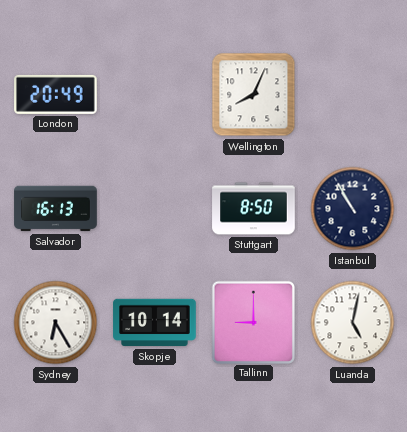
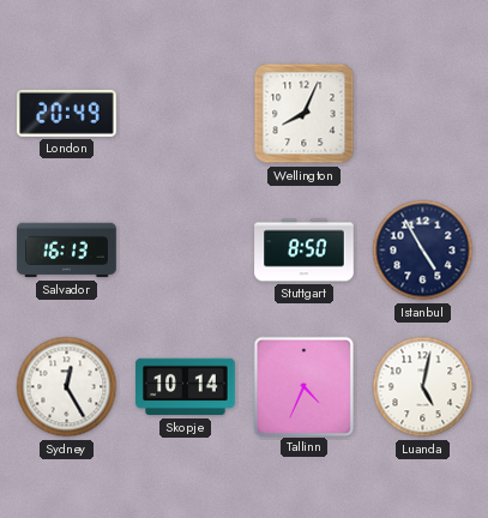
Istanbul: 10:55 -> 4:55
Sydney: 6:25 -> 12:25
Tallinn: 9:00 -> 4:34
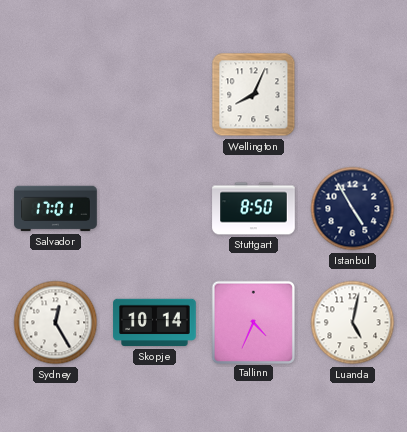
London: 20:49 -> none
Salvador: 16:13 -> 17:01
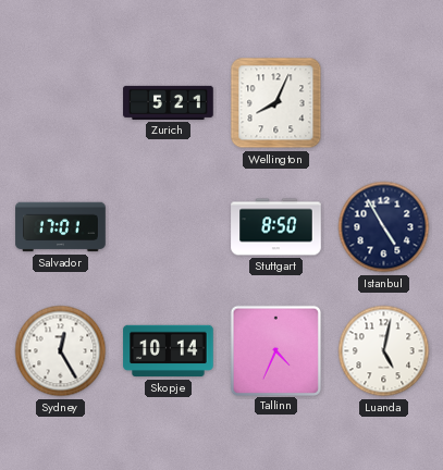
Zurich: none -> 5:21
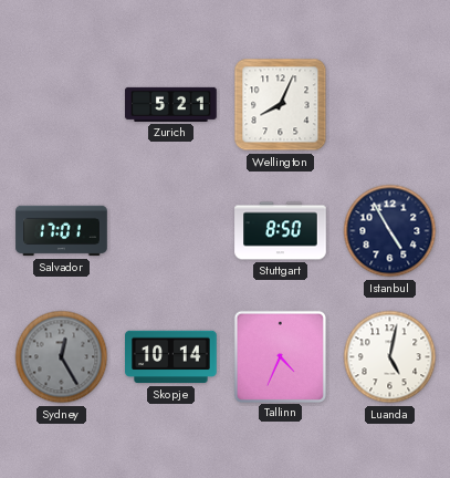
Sydney dial: white -> grey
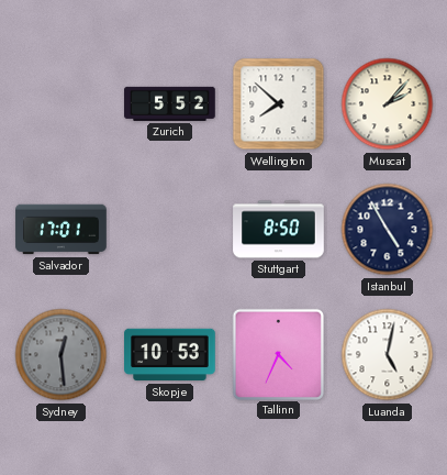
Zurich: 5:21 -> 5:52
Wellington: 8:04 -> 7:52
Muscat: none -> 2:07
Sydney: 12:25 -> 12:29
Skopje: 10:14 -> 10:53
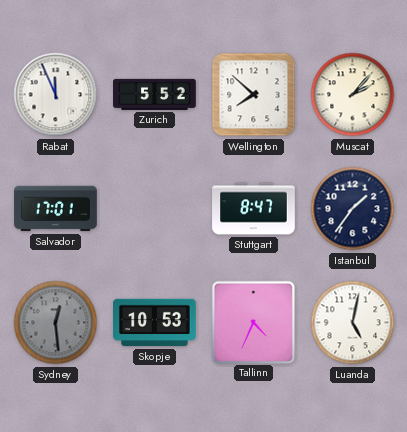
Rabat: none -> 11:56
Stuttgart: 8:50 -> 8:47
Istanbul: 4:55 -> 1:36
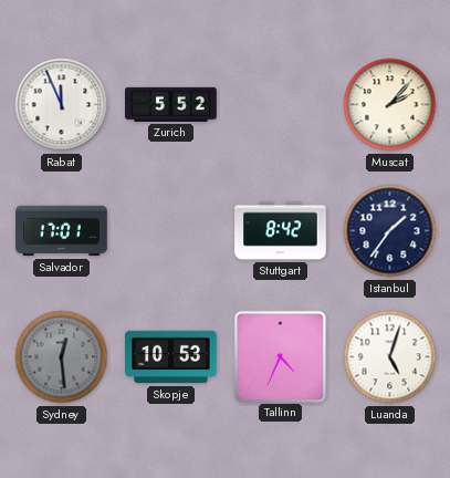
Wellington: 7:52 -> none
Stuttgart: 8:47 -> 8:42
Luanda: 5:02 -> 5:03
